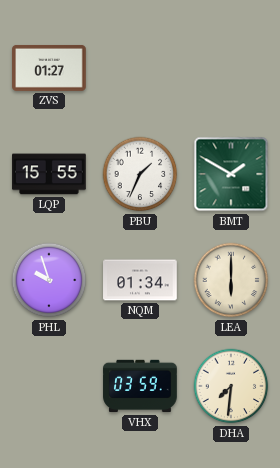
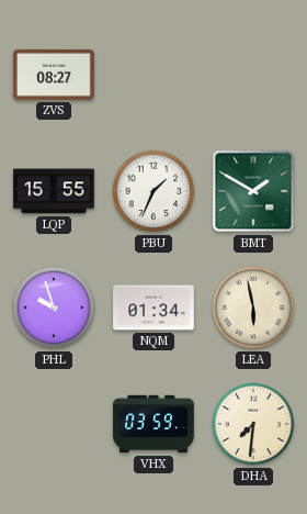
ZVS: 01:27 -> 08:27
LEA: 6:00 -> 5:58
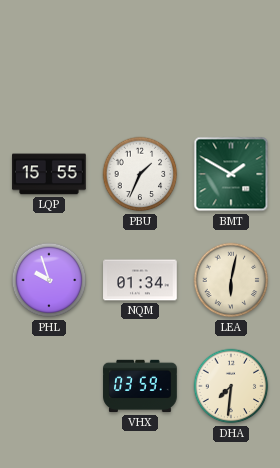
ZVS: 08:27 -> none
LEA: 5:58 -> 6:02
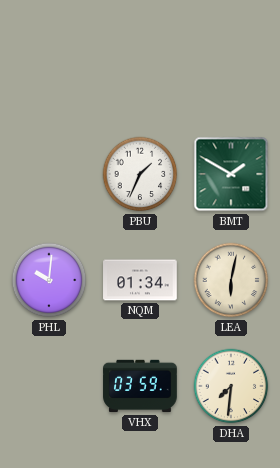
LQP: 15:55 -> none
PHL: 9:57 -> 10:01
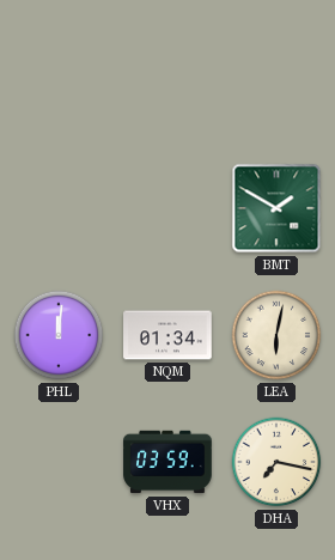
PBU: 1:34 -> none
PHL: 10:01 -> 12:01
DHA: 7:31 -> 7:17
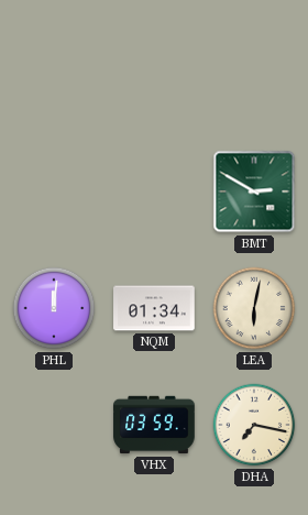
BMT: 1:50 -> 2:50
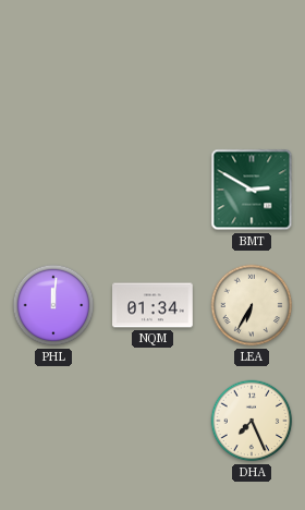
LEA: 6:02 -> 6:35
VHX: 03:59 -> none
DHA: 7:17 -> 7:26
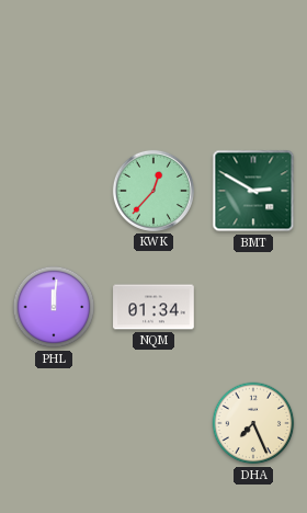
KWK: none -> 12:37
LEA: 6:35 -> none
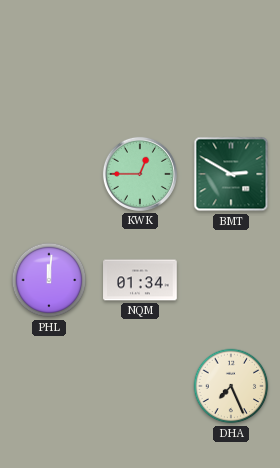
KWK: 12:37 -> 12:45
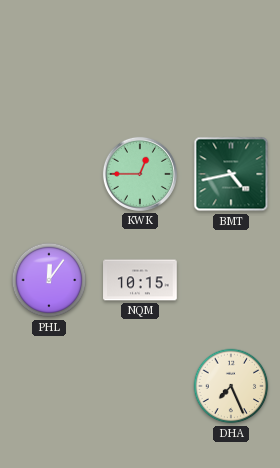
BMT: 2:50 -> 4:43
PHL: 12:01 -> 12:06
NQM: 01:34 -> 10:15
